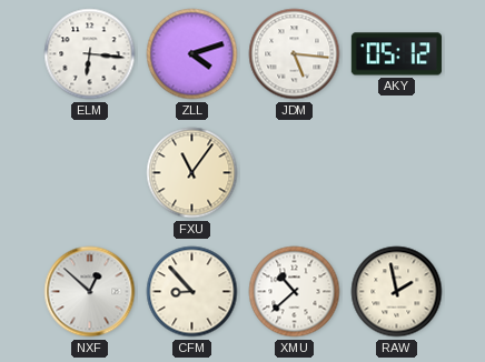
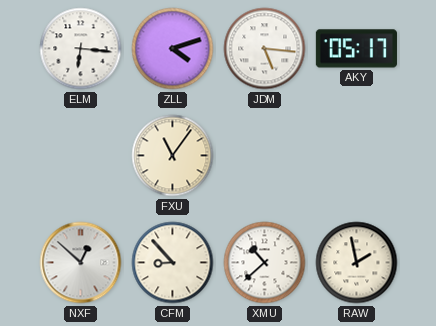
AKY: 05:12 -> 05:17
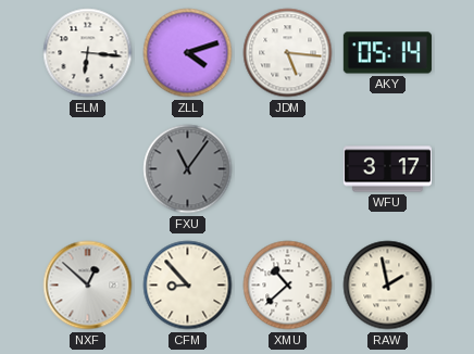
AKY: 05:17 -> 05:14
FXU dial: cream -> grey
WFU: none -> 3:17
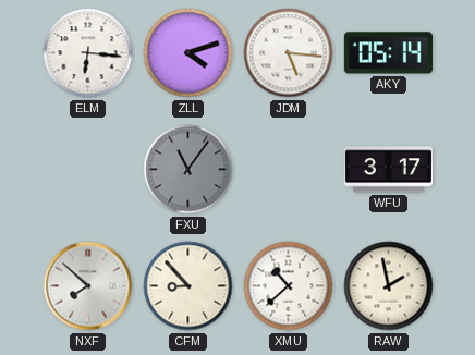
NXF: 12:52 -> 7:52
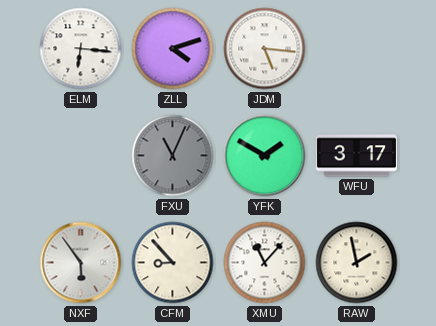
AKY: 05:14 -> none
FXU: 11:06 -> 11:04
YFK: none -> 1:50
NXF: 7:52 -> 5:54
XMU: 10:38 -> 11:07
